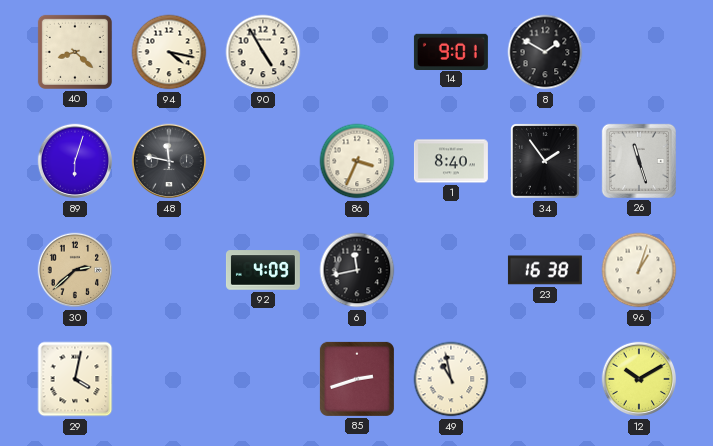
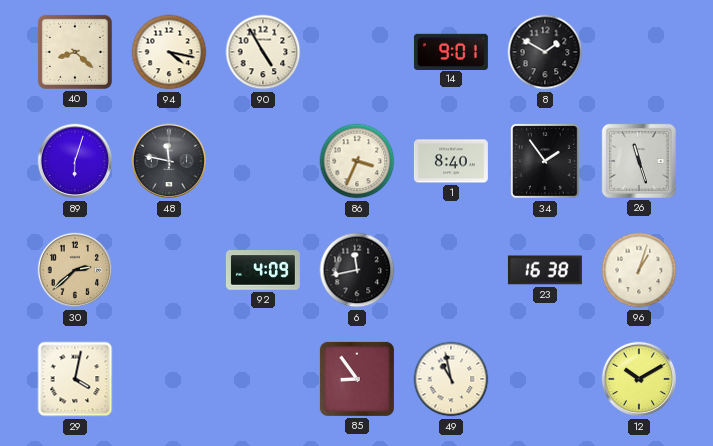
85: 2:42 -> 8:54
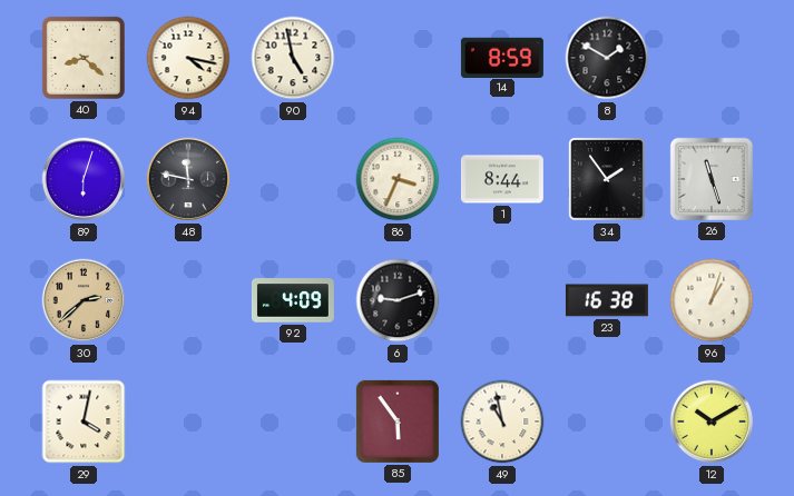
90: 4:55 -> 4:58
14: 9:01 -> 8:59
1: 8:40 -> 8:44
6: 11:43 -> 9:12
85: 8:54 -> 5:54
